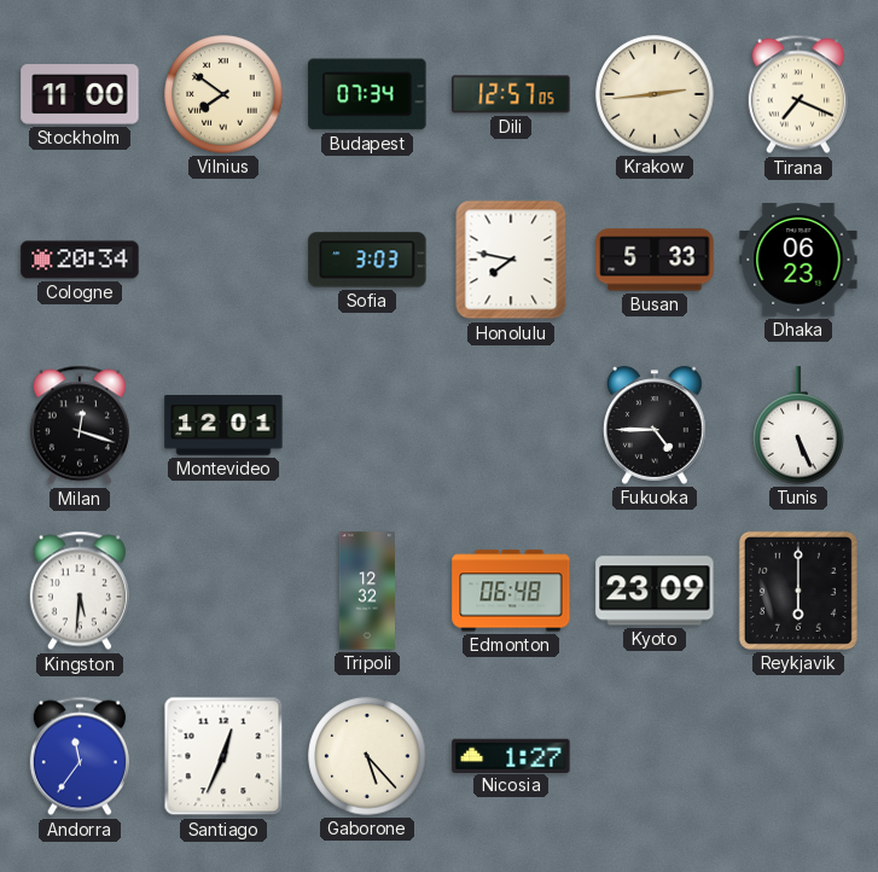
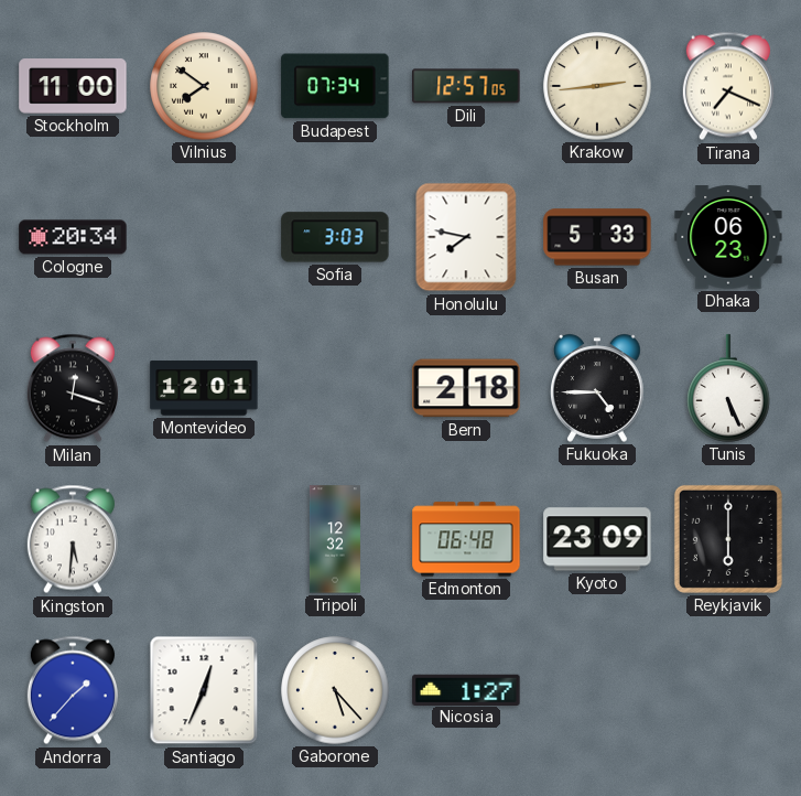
Bern: none -> 2:18
Andorra: 11:36 -> 1:37
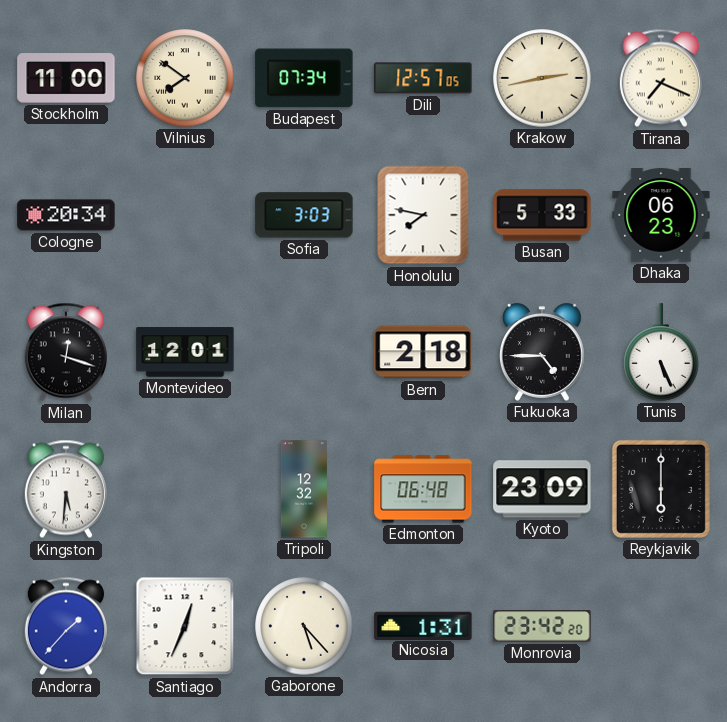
Krakow: 2:44 -> 2:43
Nicosia: 1:27 -> 1:31
Monrovia: none -> 23:42
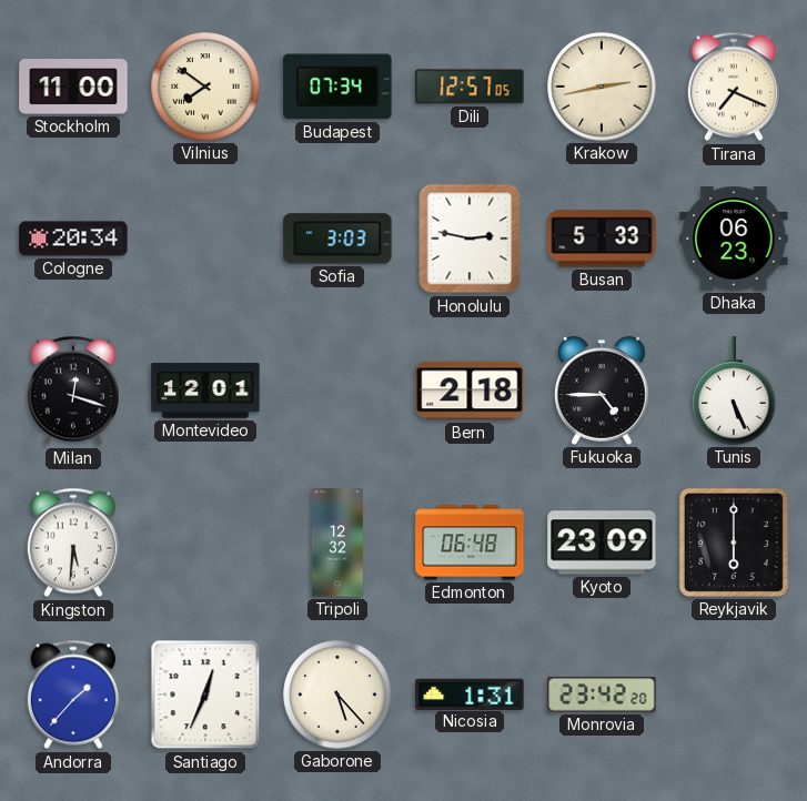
Honolulu: 7:47 -> 2:47
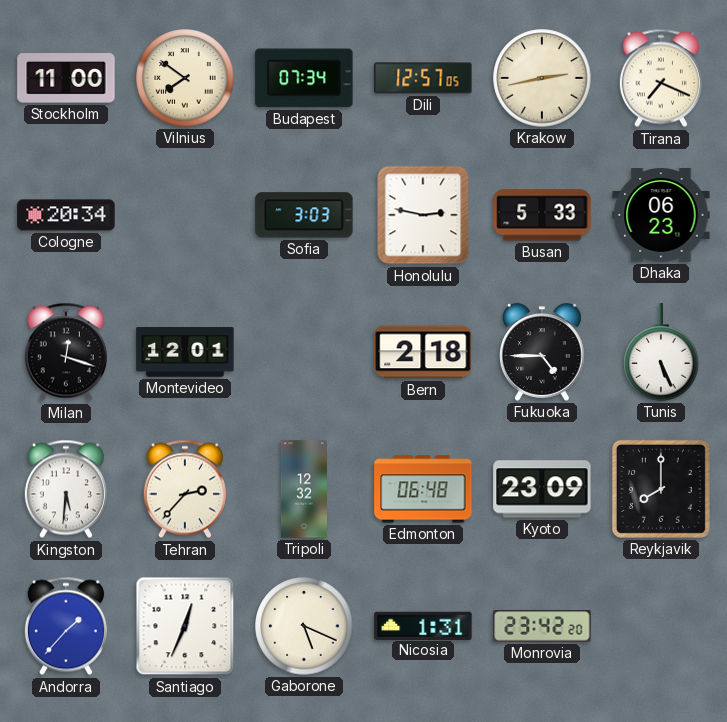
Tehran: none -> 2:37
Reykjavik: 6:00 -> 8:00
Gaborone: 5:23 -> 5:19
